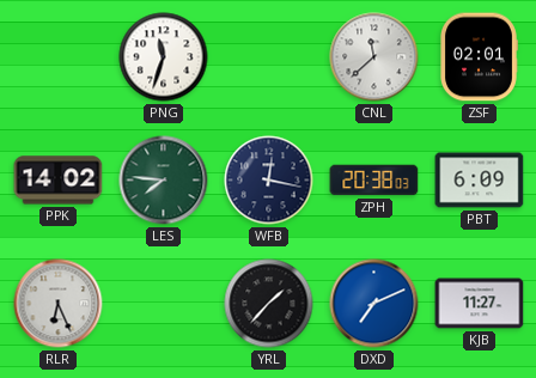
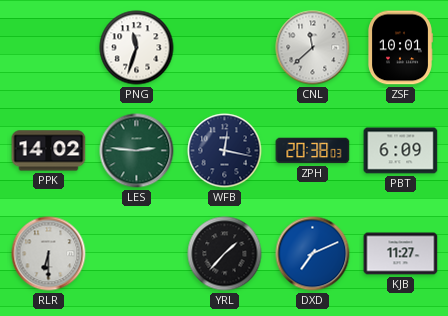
ZSF: 02:01 -> 10:01
LES: 7:46 -> 2:46
RLR: 6:26 -> 6:30
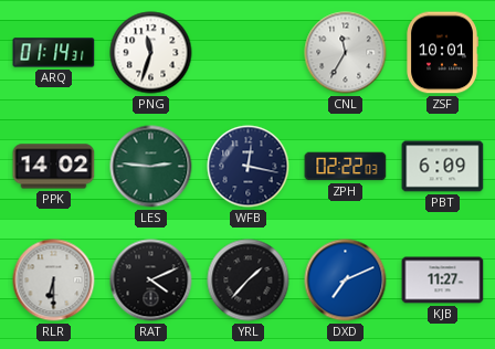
ARQ: none -> 01:14
CNL: 11:38 -> 11:35
ZPH: 20:38 -> 02:22
RAT: none -> 4:11
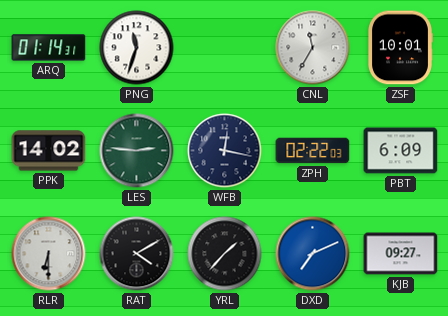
RAT: 4:11 -> 4:10
KJB: 11:27 -> 09:27
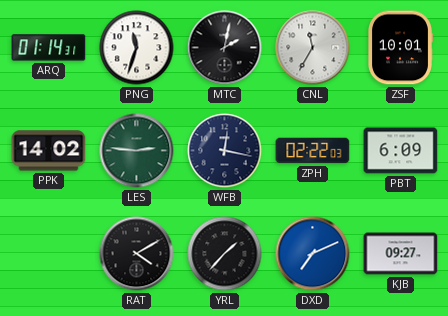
MTC: none -> 2:02
RLR: 6:30 -> none
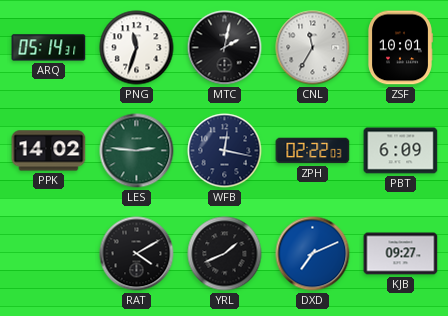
ARQ: 01:14 -> 05:14
YRL: 1:37 -> 1:41
